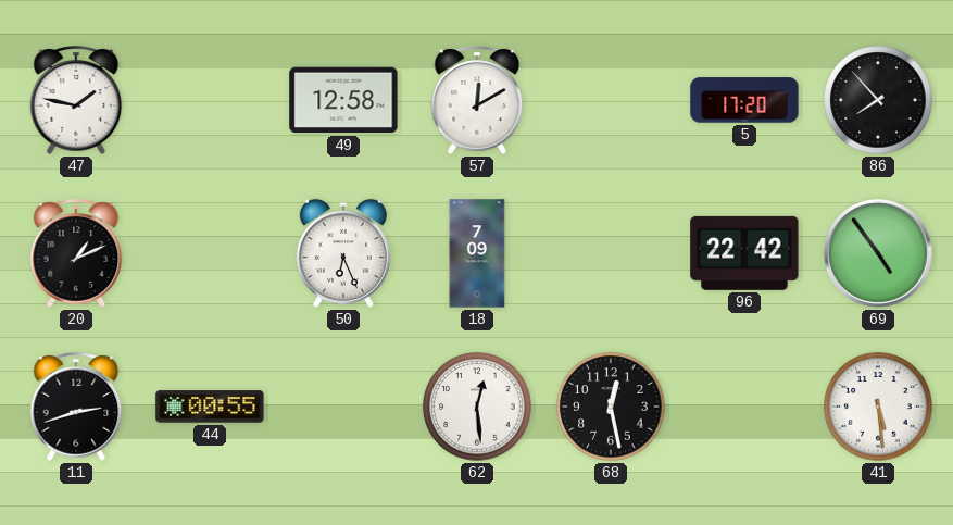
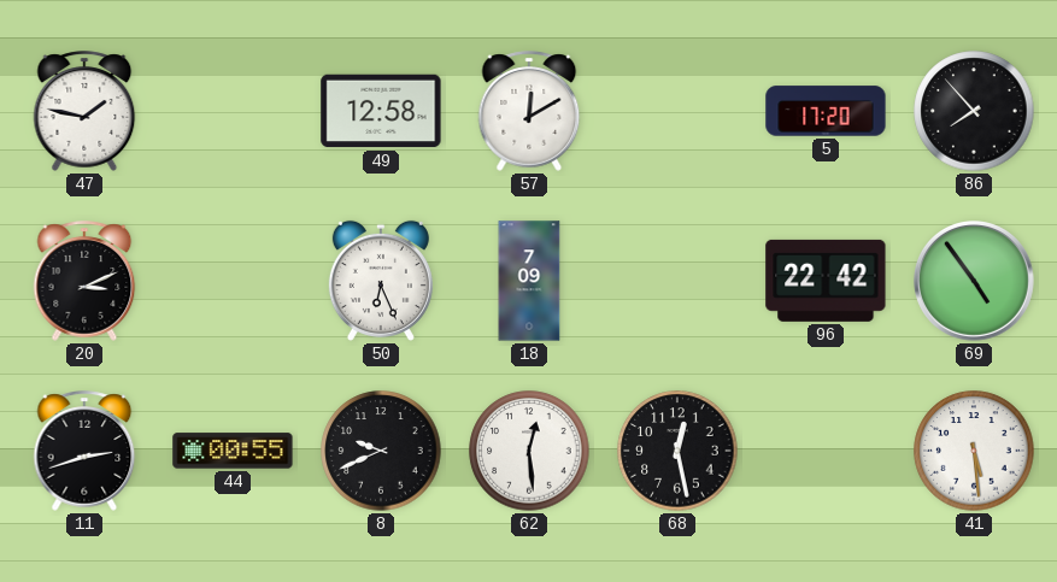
20: 1:11 -> 3:11
8: none -> 9:41
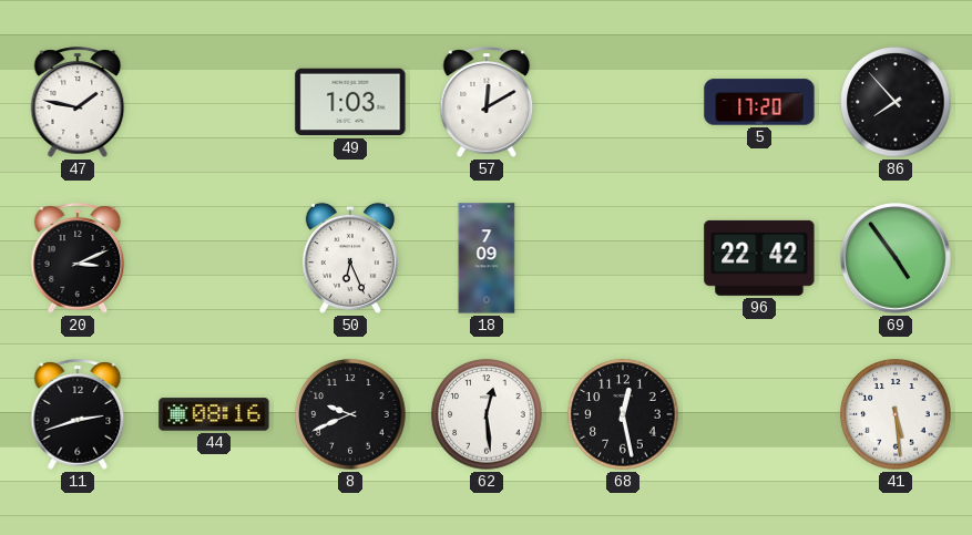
49: 12:58 -> 1:03
44: 00:55 -> 08:16
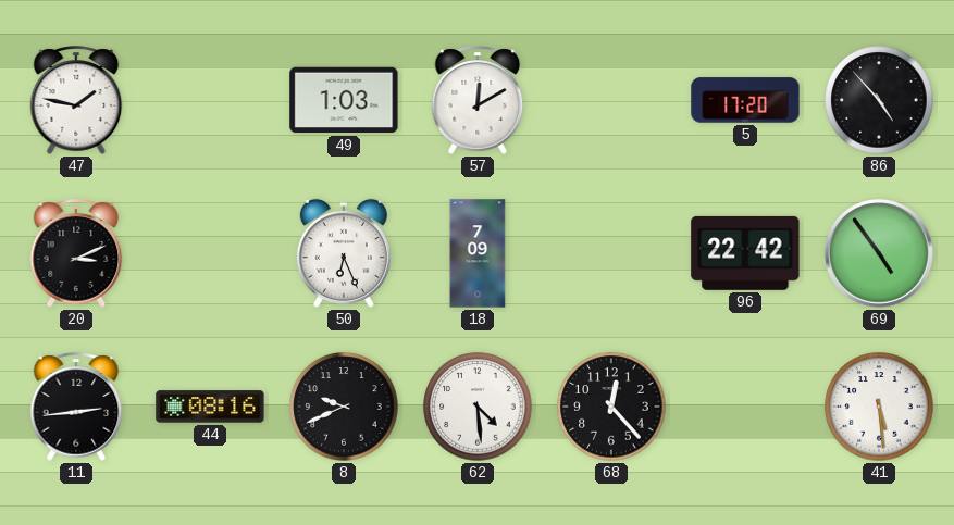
86: 7:53 -> 4:53
11: 2:42 -> 2:44
62: 12:29 -> 4:29
68: 12:28 -> 12:23
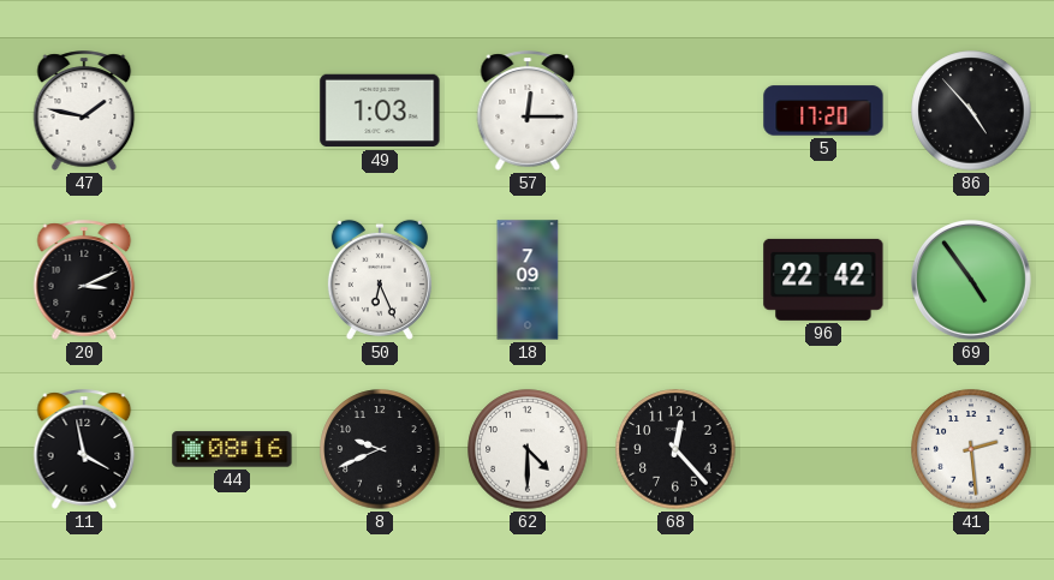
57: 12:10 -> 12:15
11: 2:44 -> 3:58
62: 4:29 -> 4:30
41: 5:29 -> 2:29
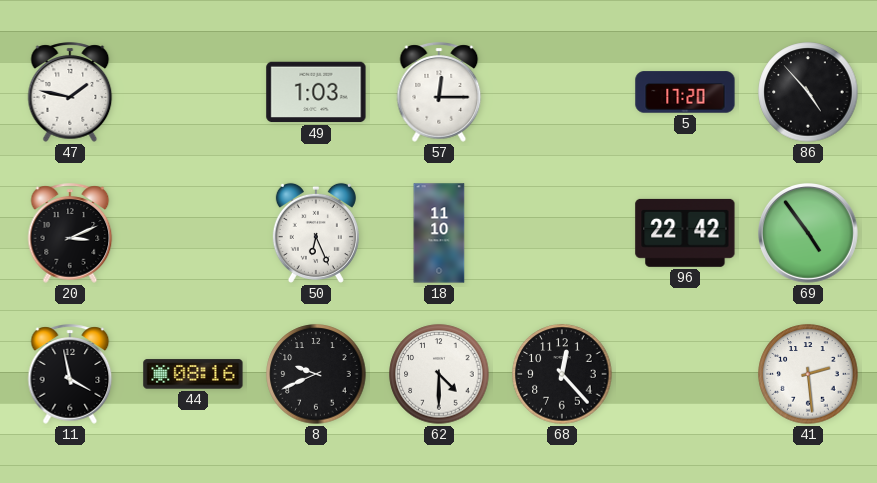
18: 7:09 -> 11:10
